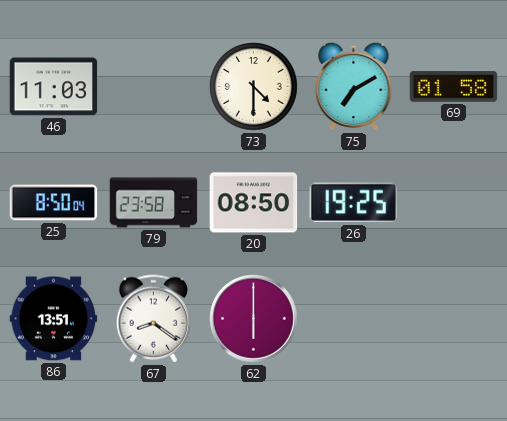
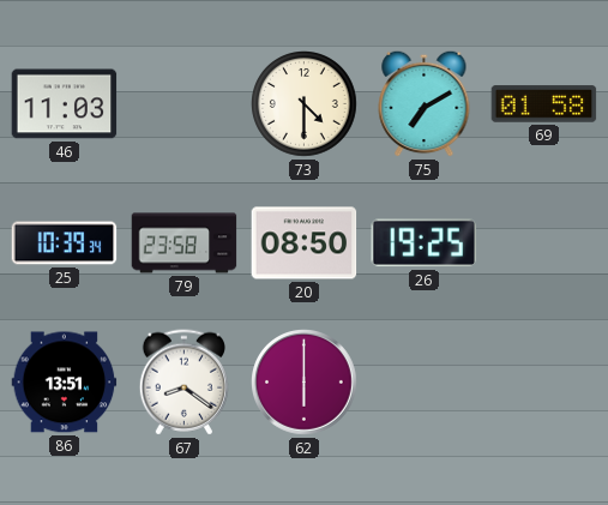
25: 8:50 -> 10:39
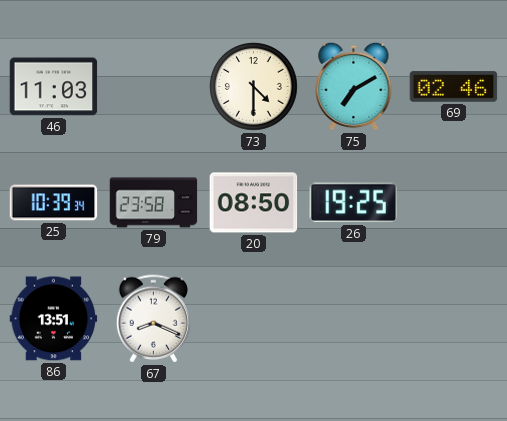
69: 01:58 -> 02:46
67: 8:21 -> 8:19
62: 6:00 -> none
